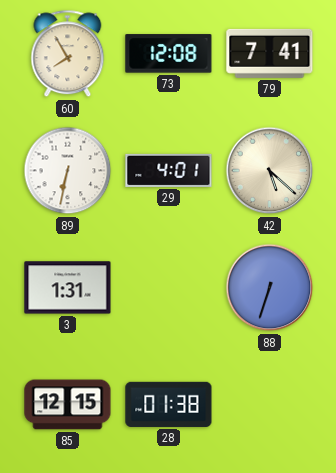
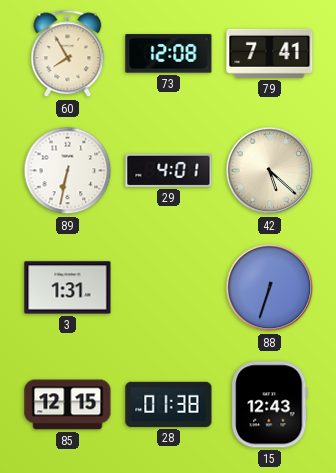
15: none -> 12:43
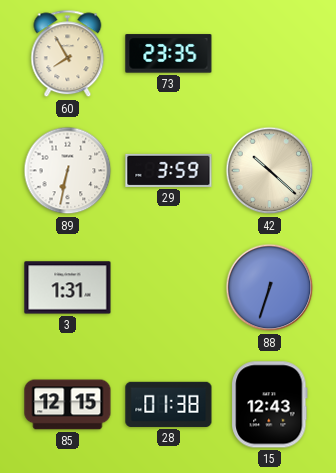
73: 12:08 -> 23:35
79: 7:41 -> none
29: 4:01 -> 3:59
42: 5:22 -> 10:22
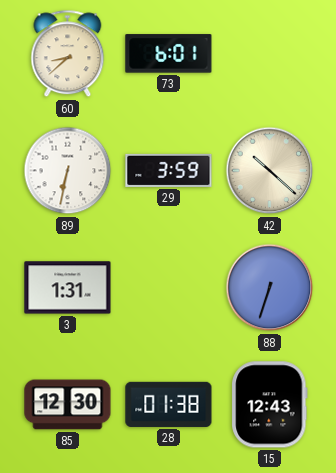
60: 7:55 -> 8:38
73: 23:35 -> 6:01
85: 12:15 -> 12:30
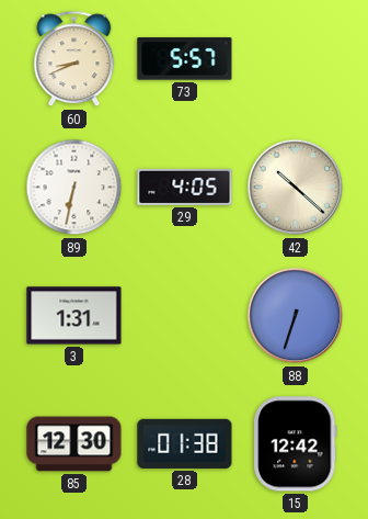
60: 8:38 -> 8:41
73: 6:01 -> 5:57
29: 3:59 -> 4:05
15: 12:43 -> 12:42
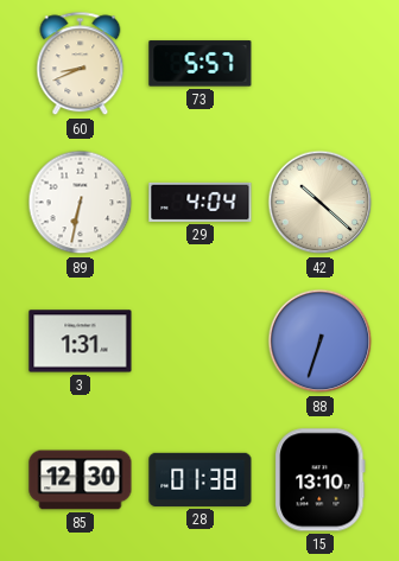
29: 4:05 -> 4:04
15: 12:42 -> 13:10
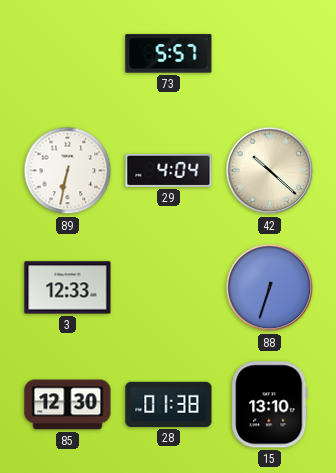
60: 8:41 -> none
3: 1:31 -> 12:33
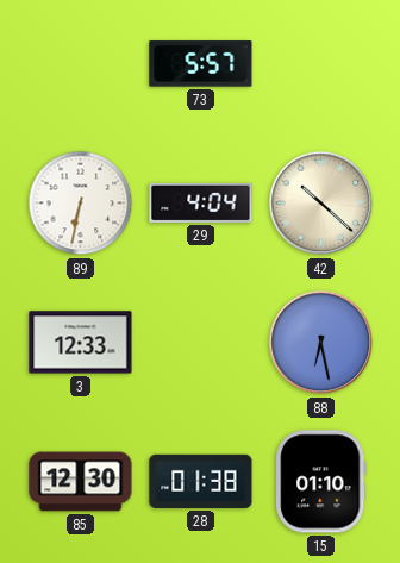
88: 6:33 -> 6:28
15: 13:10 -> 01:10
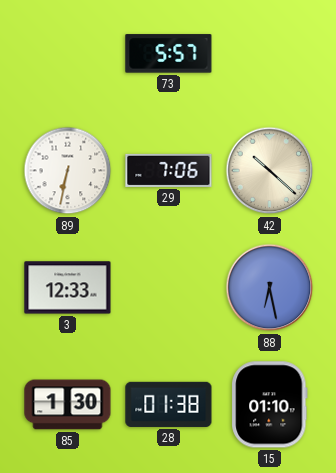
29: 4:04 -> 7:06
85: 12:30 -> 1:30
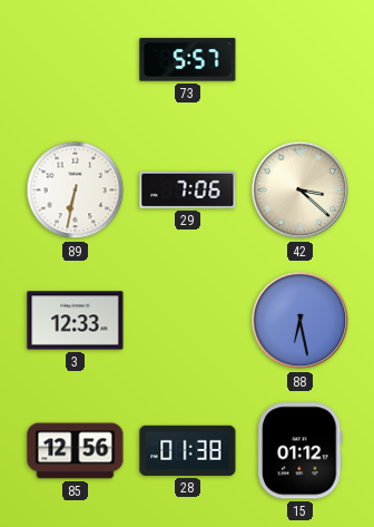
42: 10:22 -> 3:22
85: 1:30 -> 12:56
15: 01:10 -> 01:12
